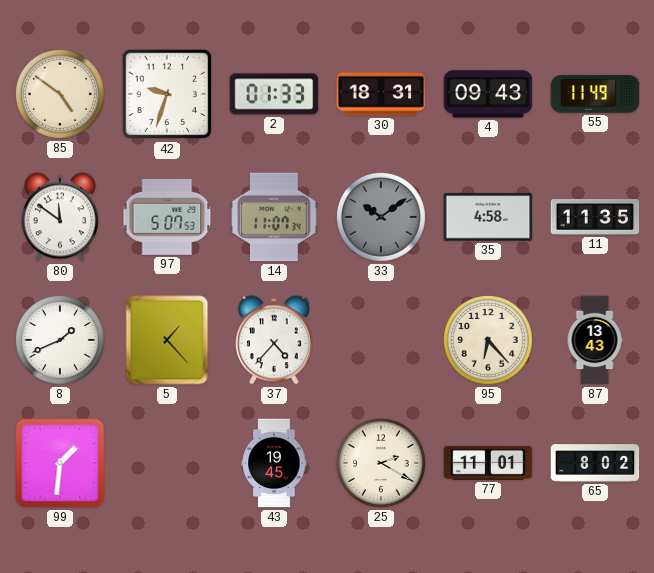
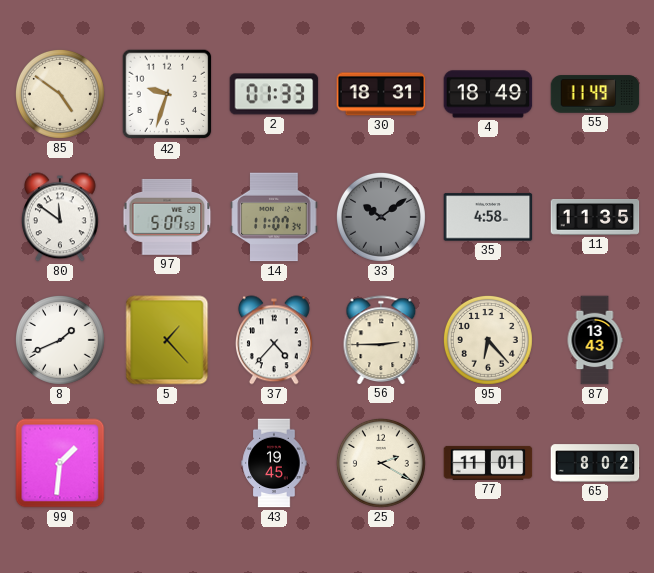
4: 09:43 -> 18:49
56: none -> 2:45
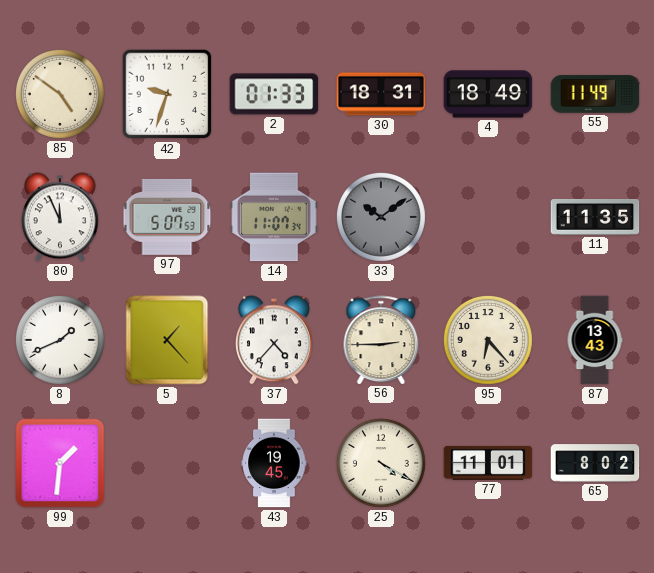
80: 11:51 -> 11:56
35: 4:58 -> none
25: 2:20 -> 4:20
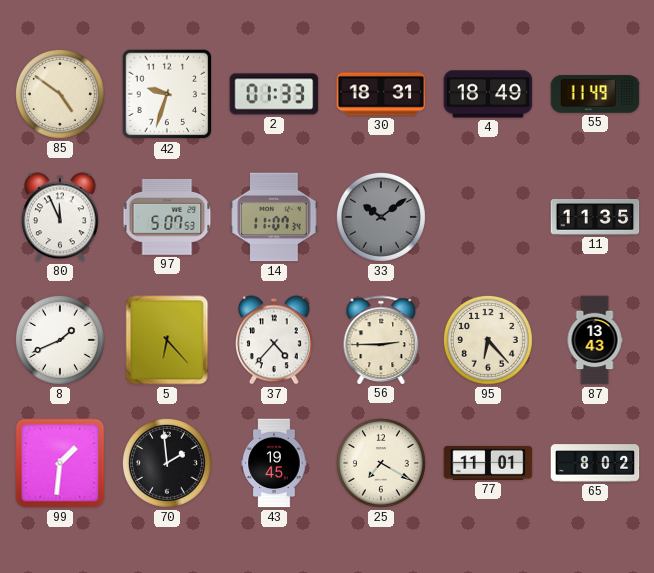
5: 1:23 -> 6:23
70: none -> 1:59
25: 4:20 -> 7:20
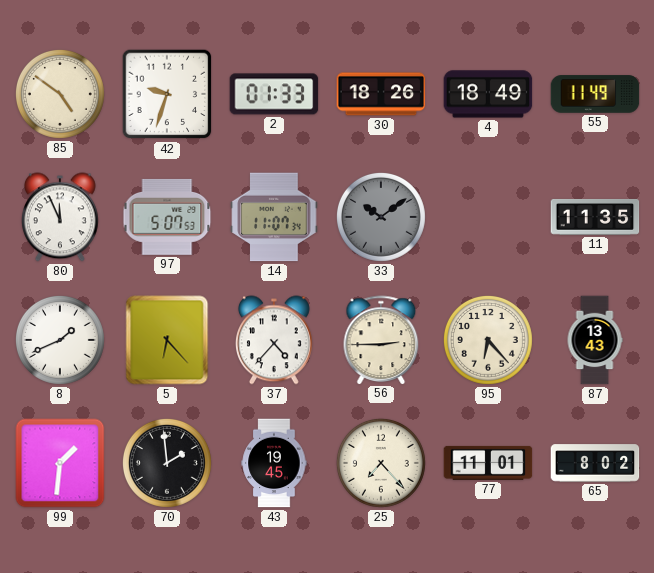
30: 18:31 -> 18:26
25: 7:20 -> 7:23
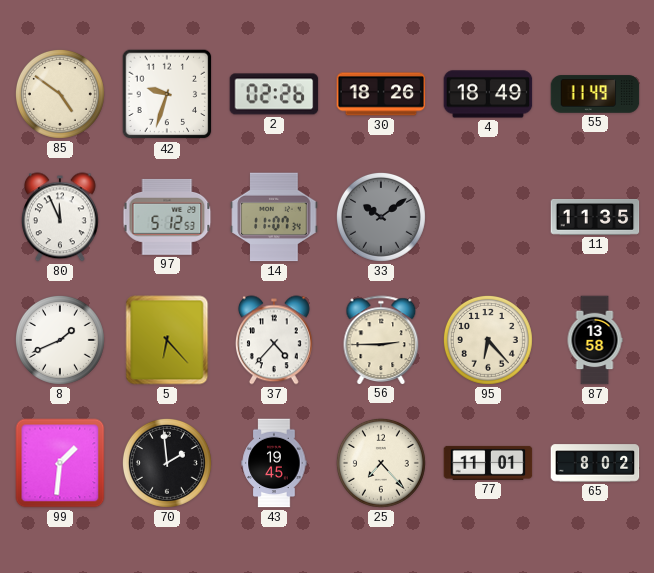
2: 01:33 -> 02:26
97: 5:07 -> 5:12
87: 13:43 -> 13:58
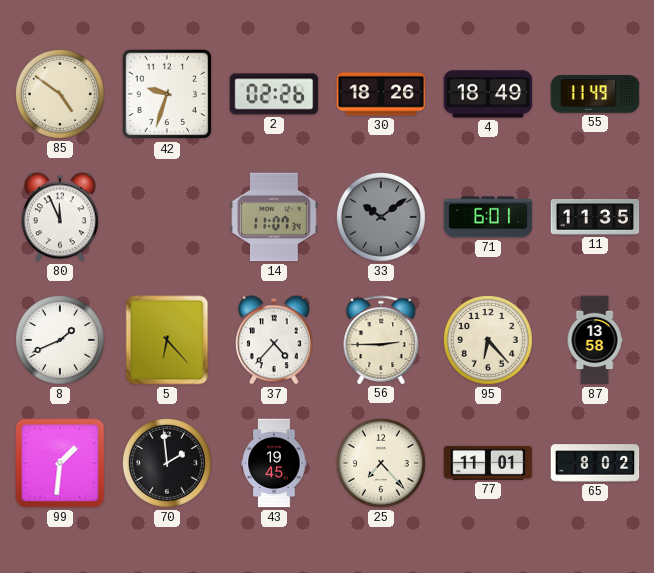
97: 5:12 -> none
71: none -> 6:01
